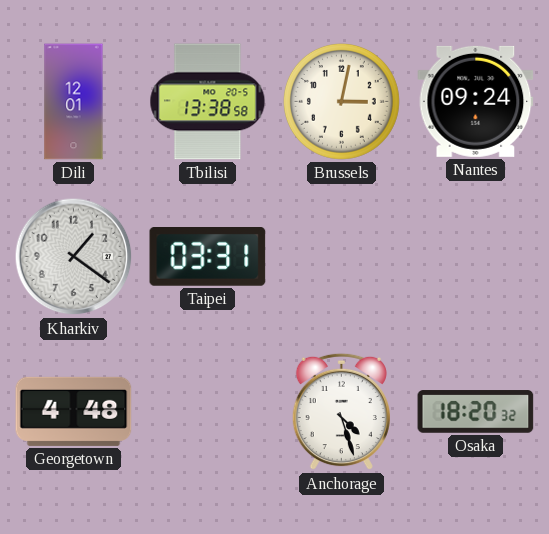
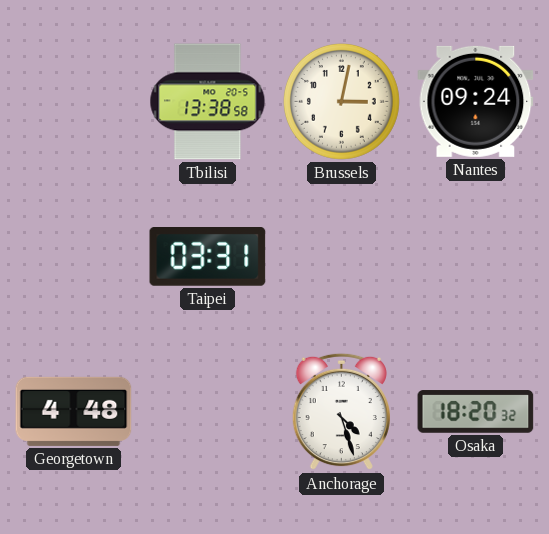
Dili: 12:01 -> none
Kharkiv: 1:21 -> none
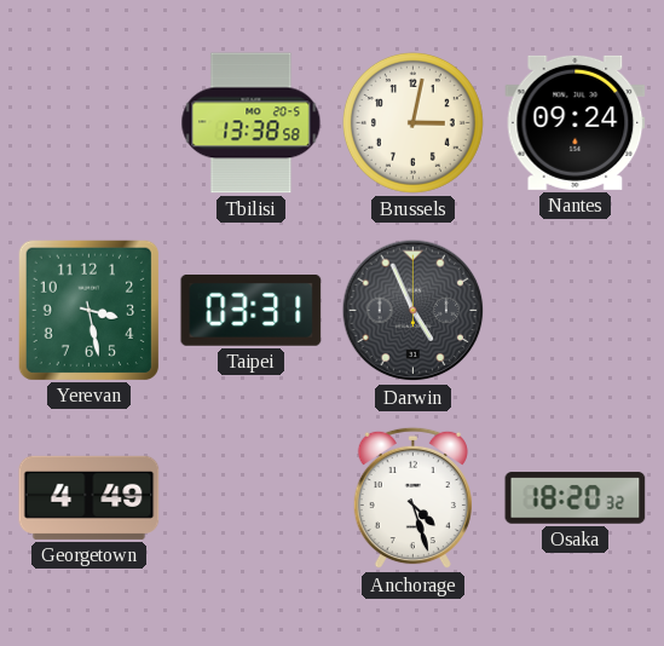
Yerevan: none -> 3:28
Darwin: none -> 4:56
Georgetown: 4:48 -> 4:49
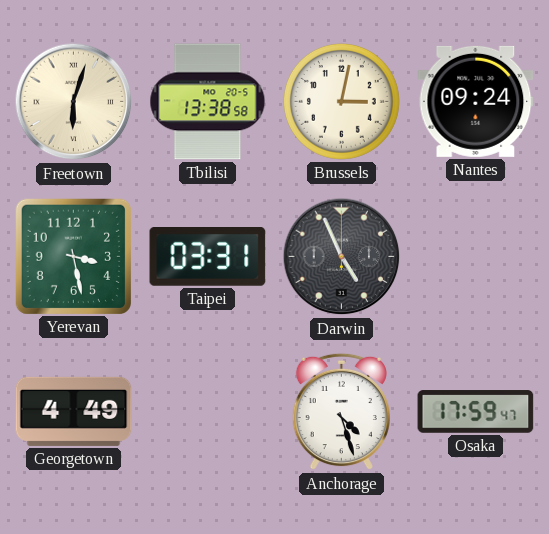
Freetown: none -> 6:03
Osaka: 18:20 -> 17:59
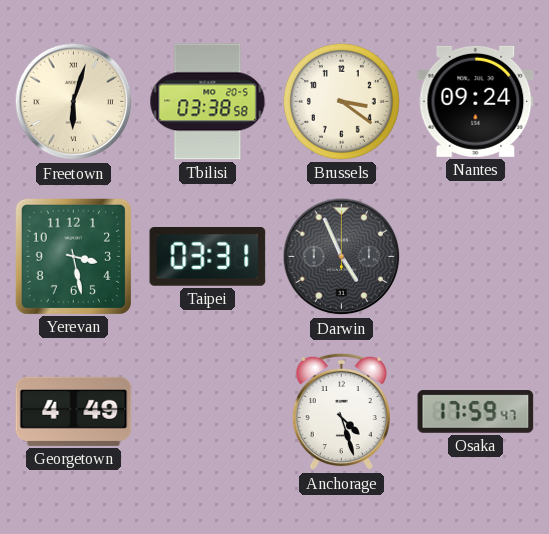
Tbilisi: 13:38 -> 03:38
Brussels: 3:02 -> 3:21
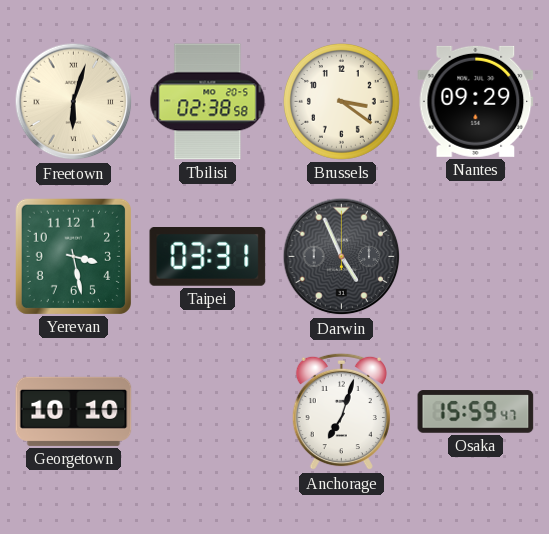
Tbilisi: 03:38 -> 02:38
Nantes: 09:24 -> 09:29
Georgetown: 4:49 -> 10:10
Anchorage: 4:27 -> 7:03
Osaka: 17:59 -> 15:59
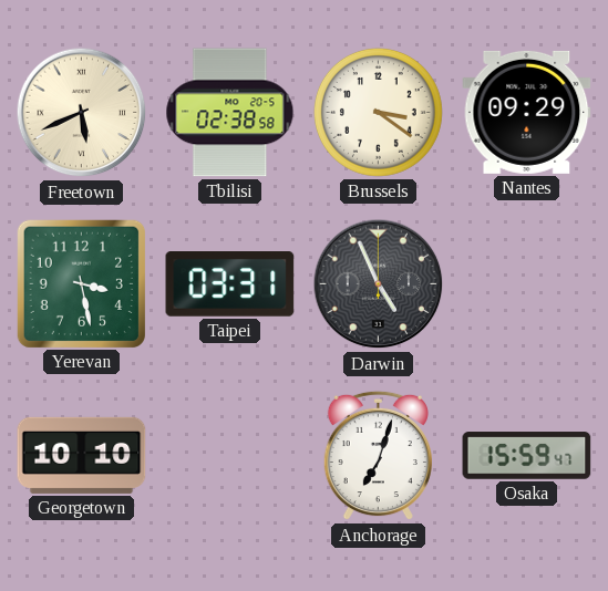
Freetown: 6:03 -> 5:41
